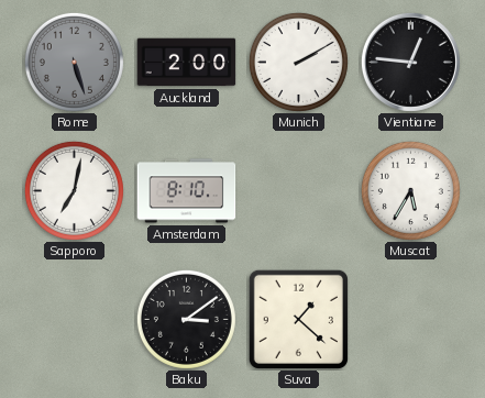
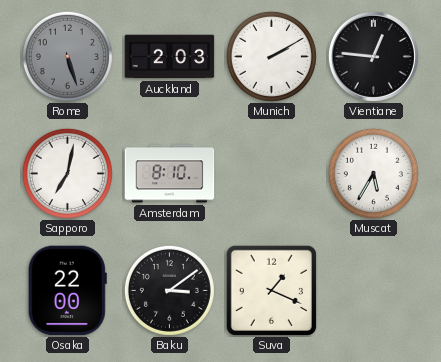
Auckland: 2:00 -> 2:03
Osaka: none -> 22:00
Suva: 1:22 -> 1:19
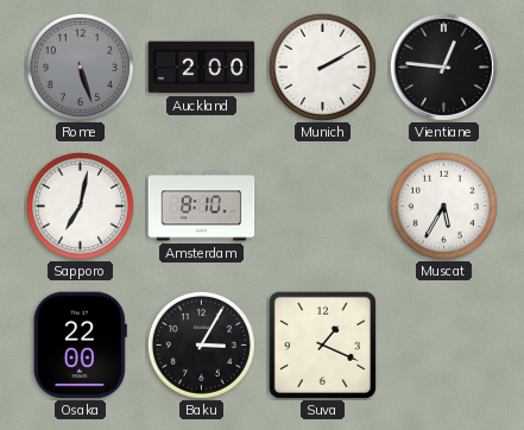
Auckland: 2:03 -> 2:00
Baku: 3:09 -> 3:05
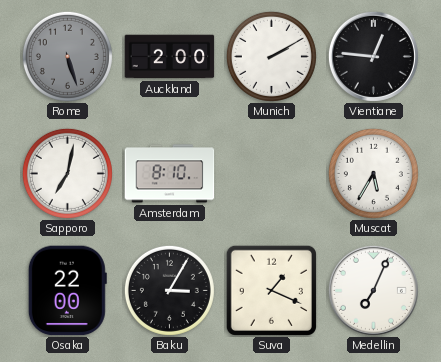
Medellin: none -> 7:04
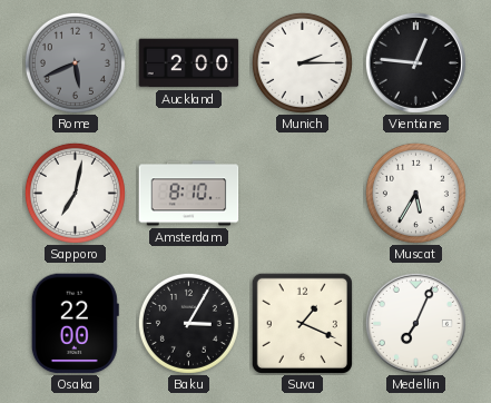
Rome: 5:27 -> 5:41
Munich: 2:10 -> 2:15
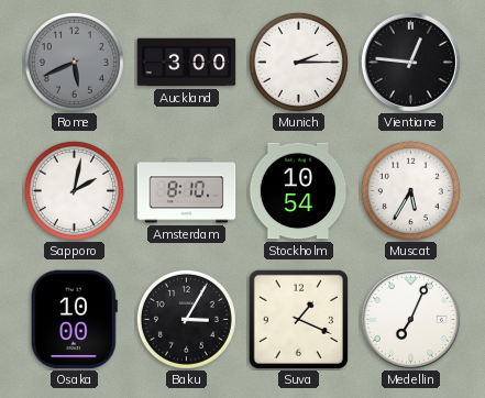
Auckland: 2:00 -> 3:00
Sapporo: 7:02 -> 2:02
Stockholm: none -> 10:54
Osaka: 22:00 -> 10:00
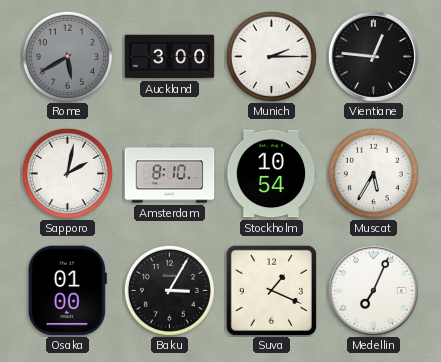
Rome: 5:41 -> 5:40
Osaka: 10:00 -> 01:00
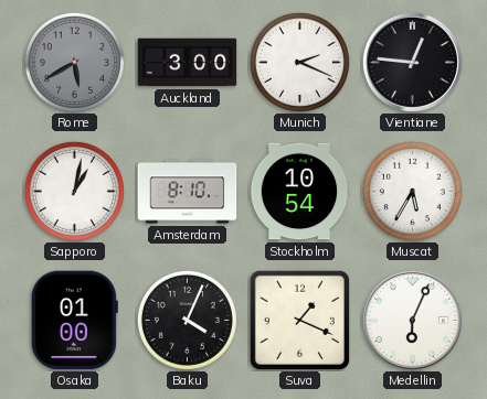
Munich: 2:15 -> 2:19
Sapporo: 2:02 -> 1:02
Baku: 3:05 -> 4:04
Medellin: 7:04 -> 6:04
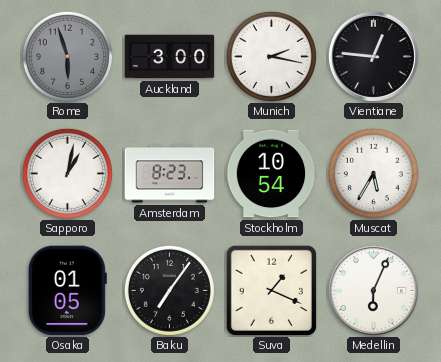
Rome: 5:40 -> 5:57
Munich: 2:19 -> 2:17
Amsterdam: 8:10 -> 8:23
Osaka: 01:00 -> 01:05
Baku: 4:04 -> 7:06
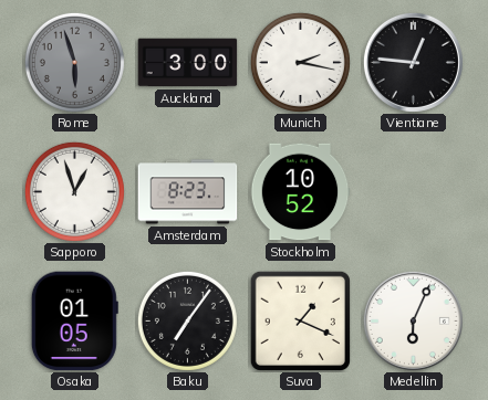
Sapporo: 1:02 -> 12:57
Stockholm: 10:54 -> 10:52
Muscat: 5:35 -> none
